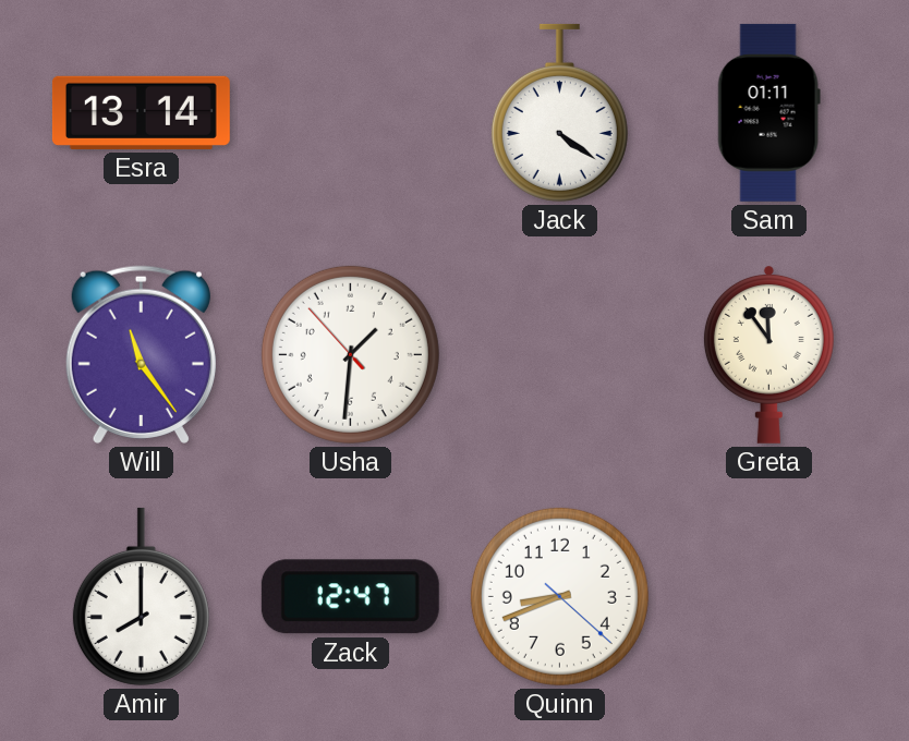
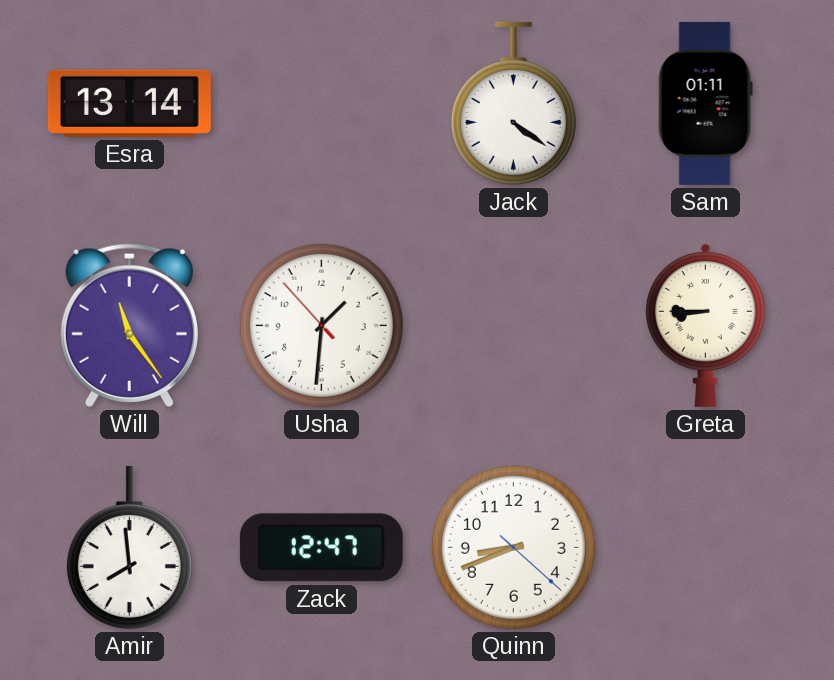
Greta: 11:54 -> 8:45
Amir: 8:00 -> 7:59
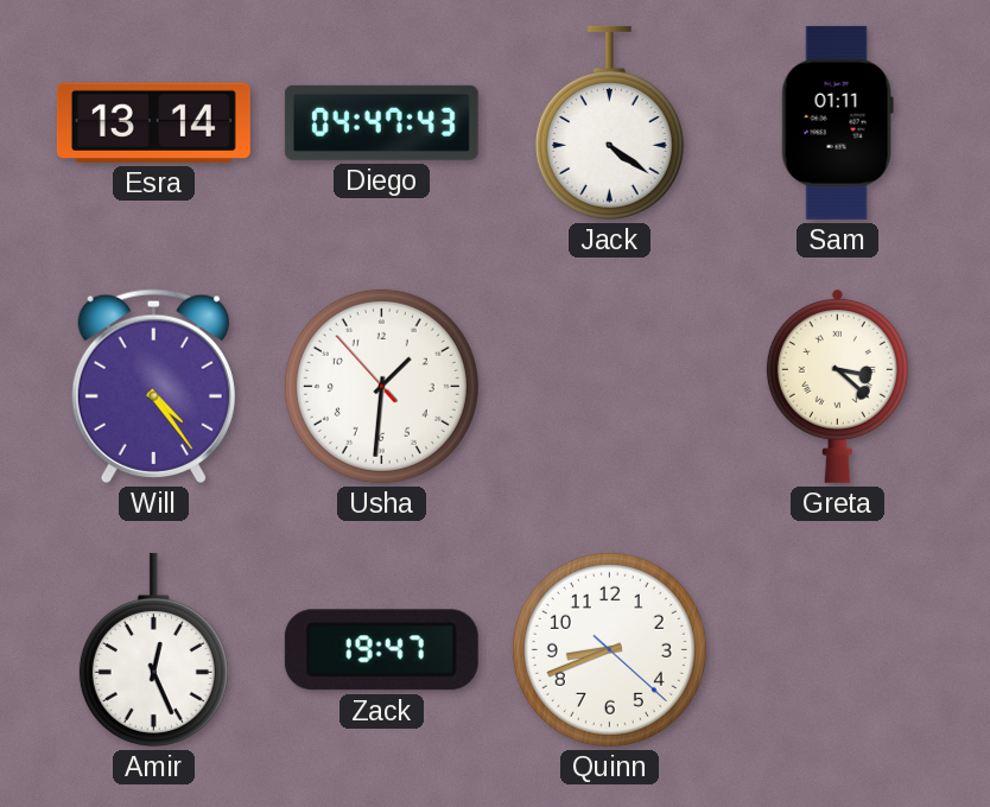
Diego: none -> 04:47
Will: 11:24 -> 4:24
Greta: 8:45 -> 3:22
Amir: 7:59 -> 12:26
Zack: 12:47 -> 19:47
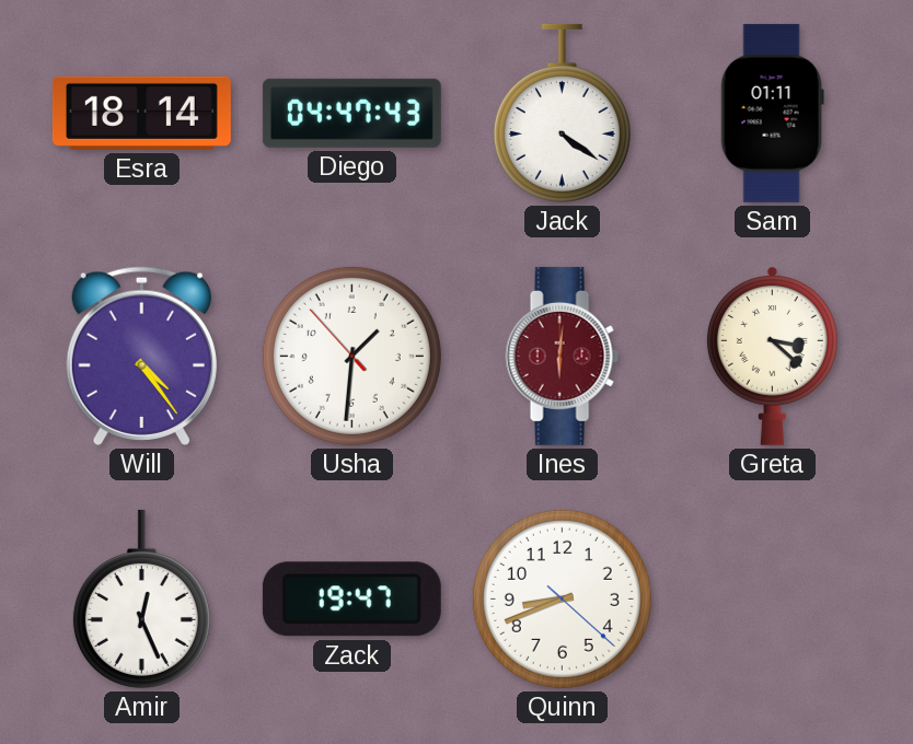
Esra: 13:14 -> 18:14
Ines: none -> 6:01
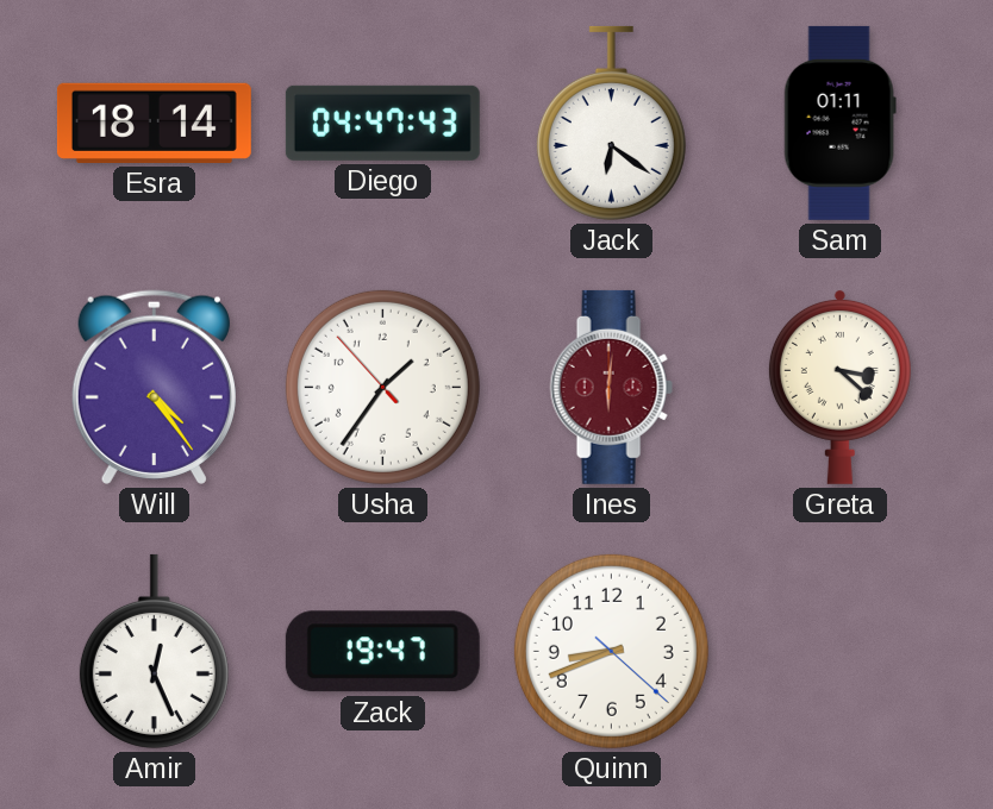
Jack: 4:21 -> 6:21
Usha: 1:30 -> 1:35
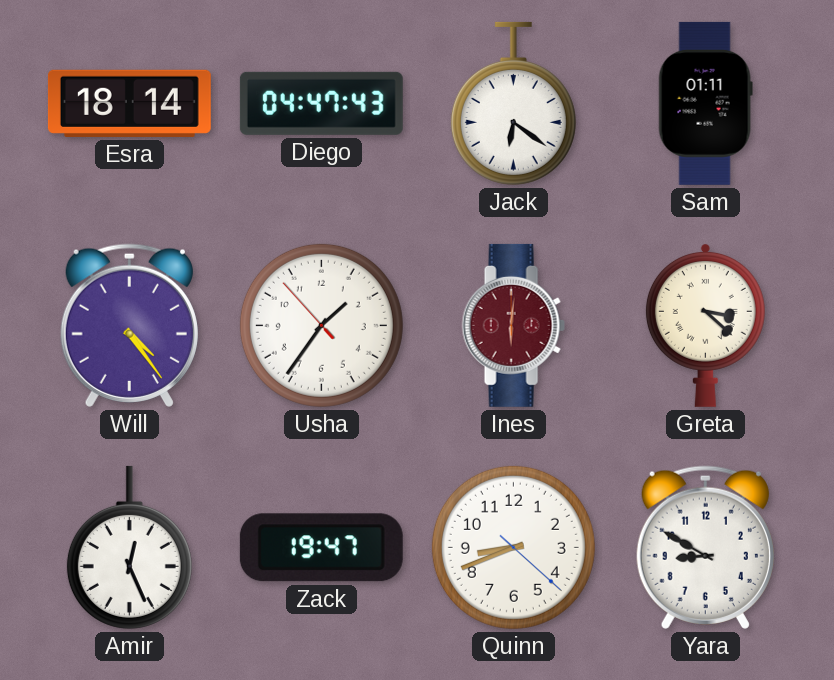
Yara: none -> 8:50
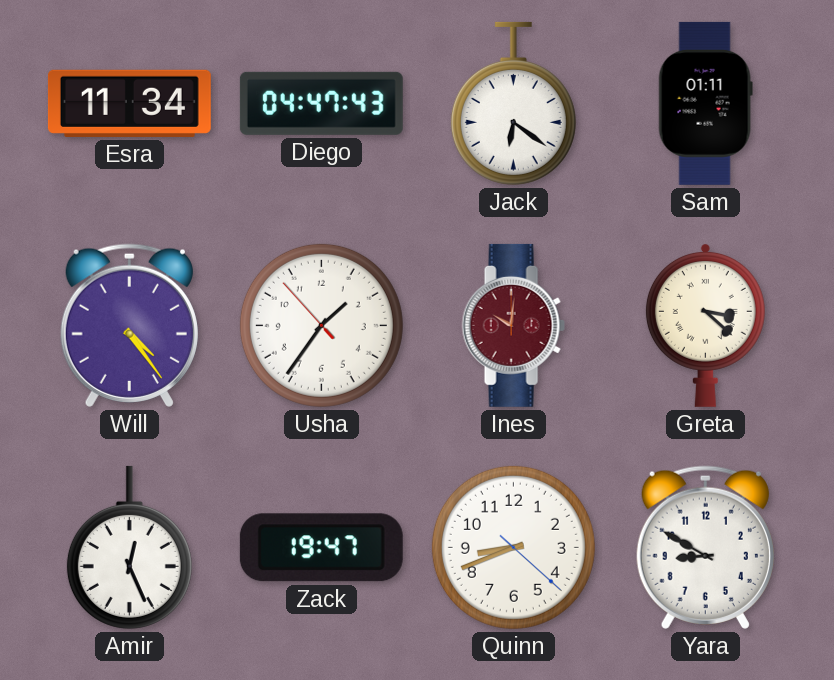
Esra: 18:14 -> 11:34
Ines: 6:01 -> 10:01
